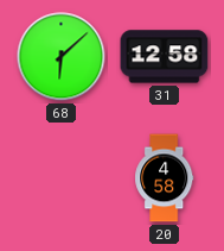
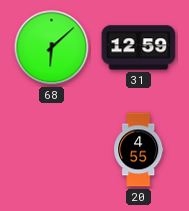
31: 12:58 -> 12:59
20: 4:58 -> 4:55
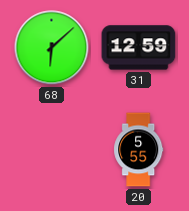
20: 4:55 -> 5:55
